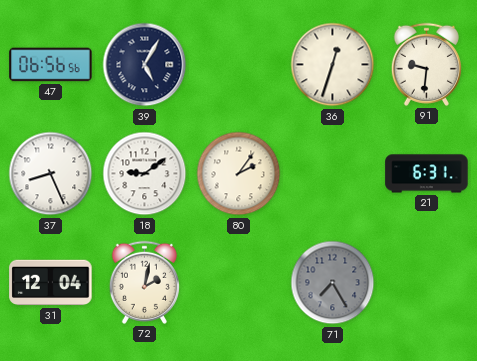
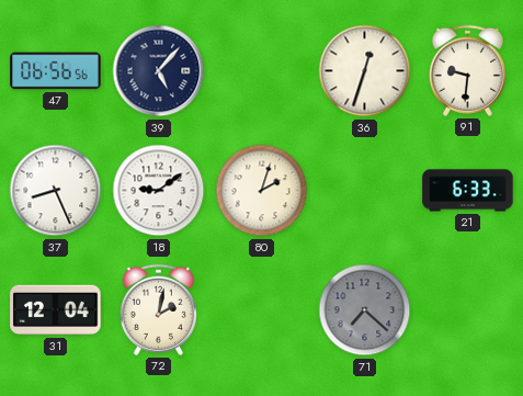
39: 5:05 -> 5:07
80: 2:06 -> 2:03
21: 6:31 -> 6:33
71: 7:25 -> 7:22
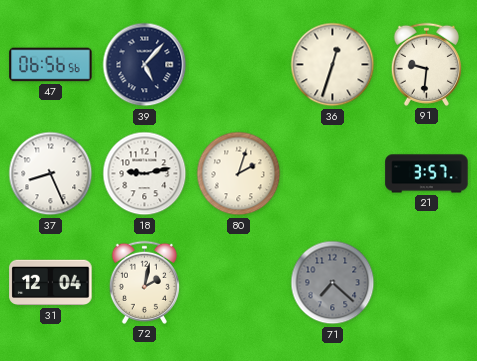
18: 9:09 -> 9:13
21: 6:33 -> 3:57
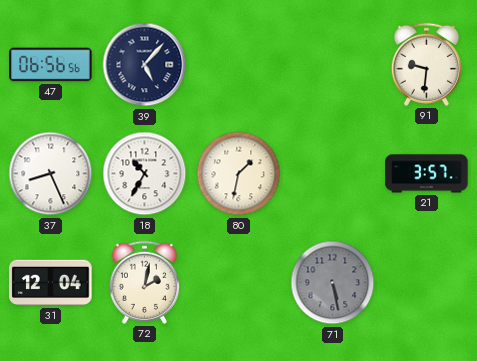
36: 12:33 -> none
18: 9:13 -> 10:35
80: 2:03 -> 1:32
71: 7:22 -> 5:28
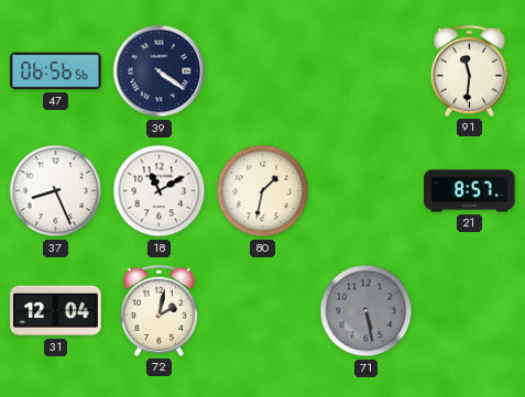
39: 5:07 -> 4:21
91: 9:31 -> 11:31
18: 10:35 -> 11:10
21: 3:57 -> 8:57
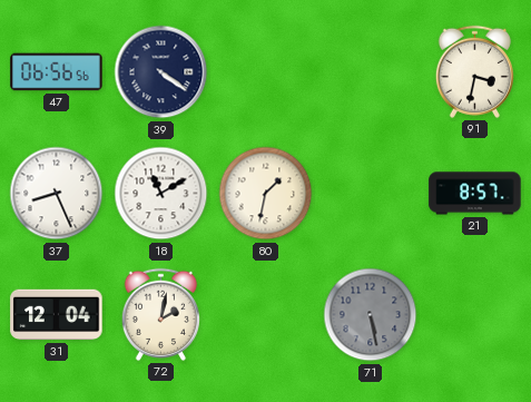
91: 11:31 -> 3:32
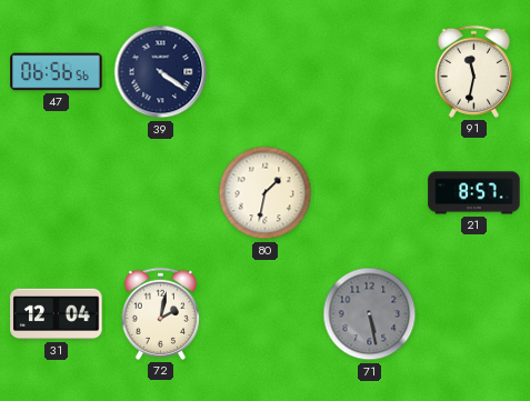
91: 3:32 -> 11:32
37: 8:26 -> none
18: 11:10 -> none
